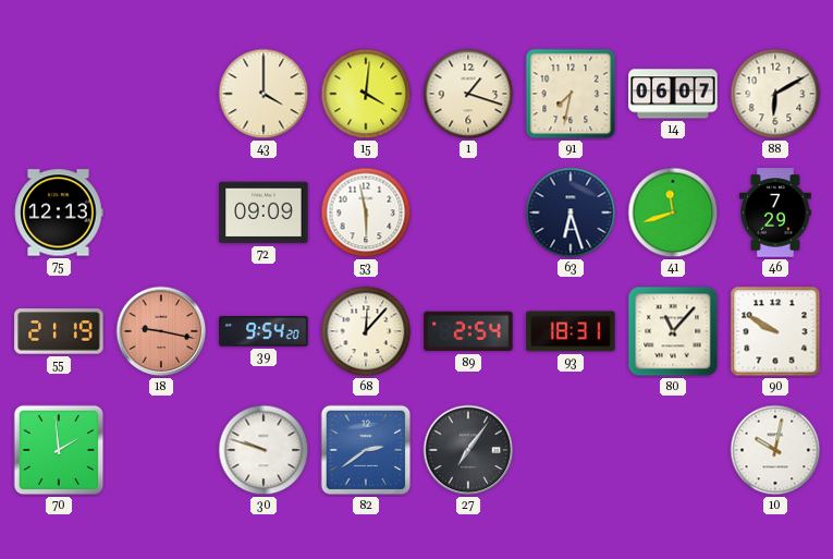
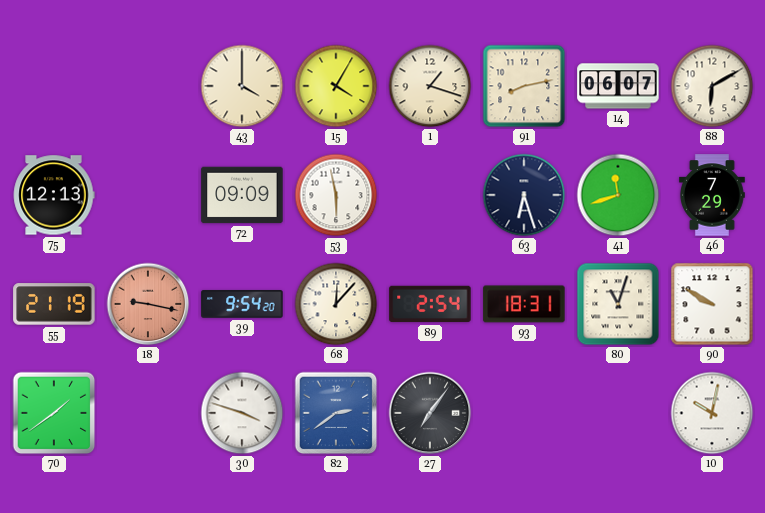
15: 4:01 -> 4:05
91: 7:32 -> 8:13
80: 11:07 -> 11:03
70: 1:59 -> 1:39
30: 9:48 -> 3:48
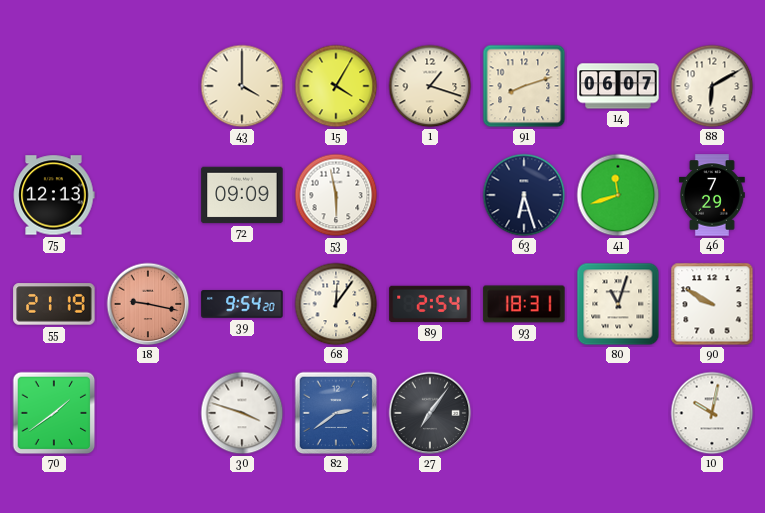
91: 8:13 -> 8:12
68: 12:07 -> 12:06
